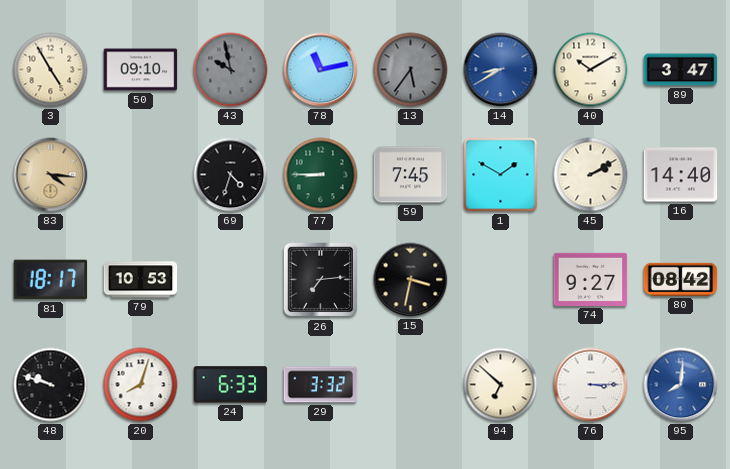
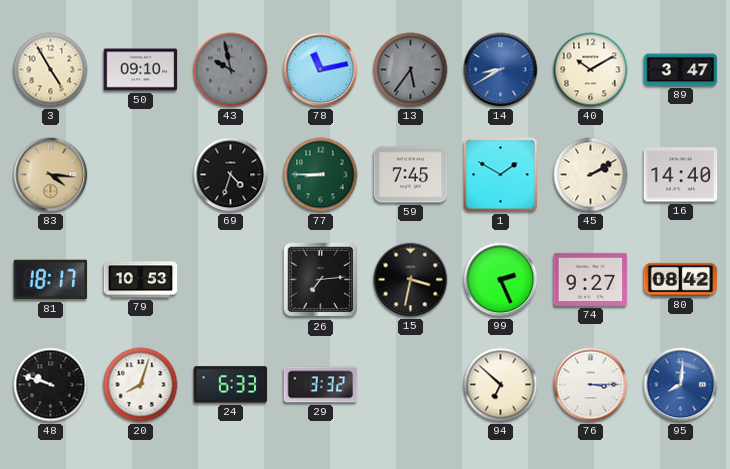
99: none -> 2:26
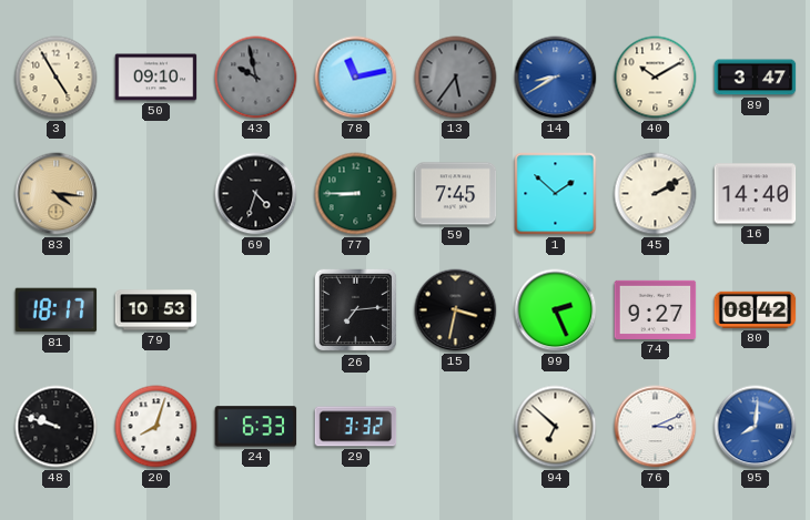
1: 1:50 -> 1:52
76: 3:15 -> 3:11
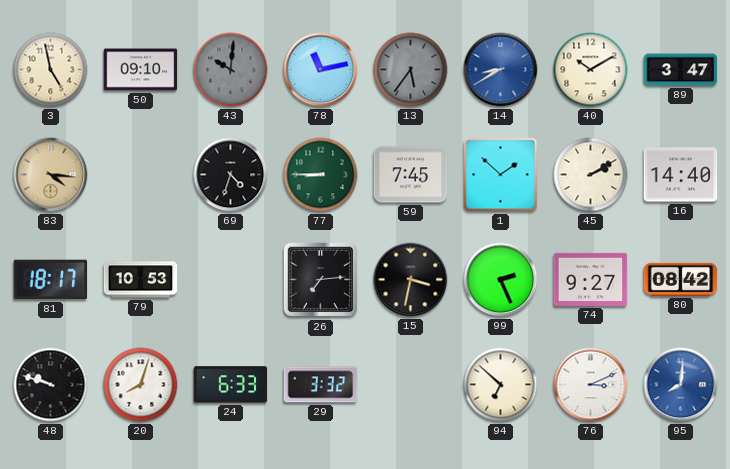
3: 4:55 -> 4:58
43: 9:58 -> 10:01
